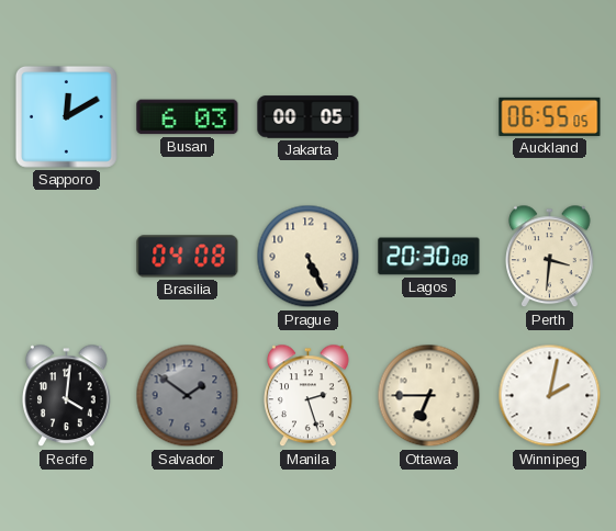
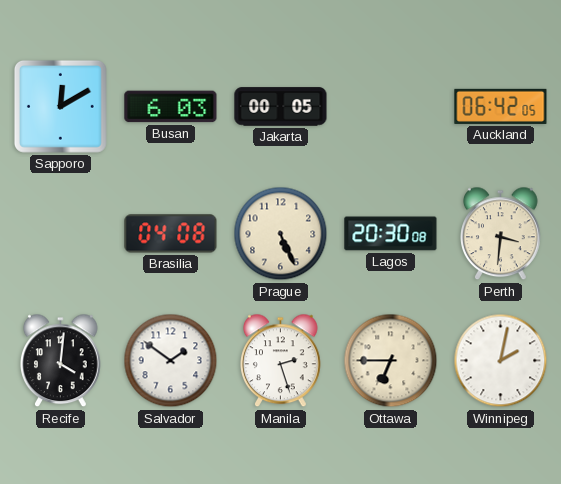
Auckland: 06:55 -> 06:42
Salvador dial: grey -> white
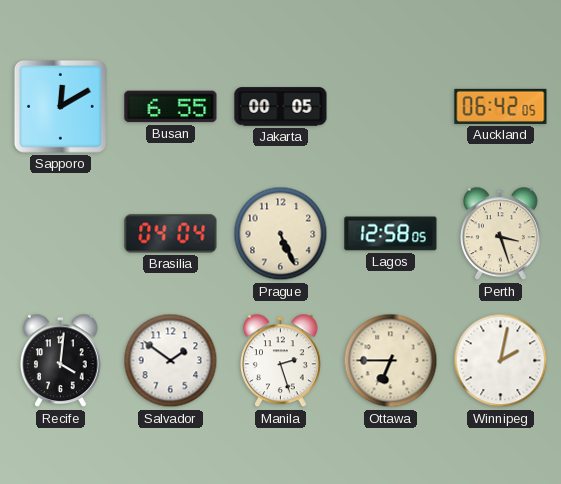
Busan: 6:03 -> 6:55
Brasilia: 04:08 -> 04:04
Lagos: 20:30 -> 12:58
Perth: 3:31 -> 3:27
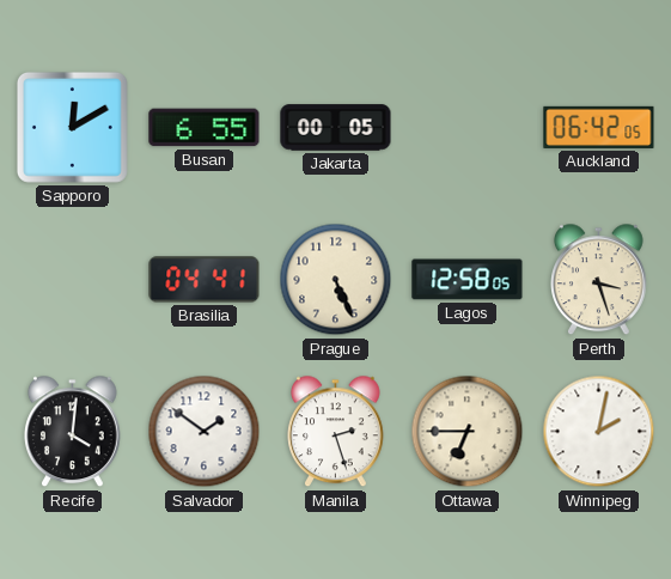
Brasilia: 04:04 -> 04:41
